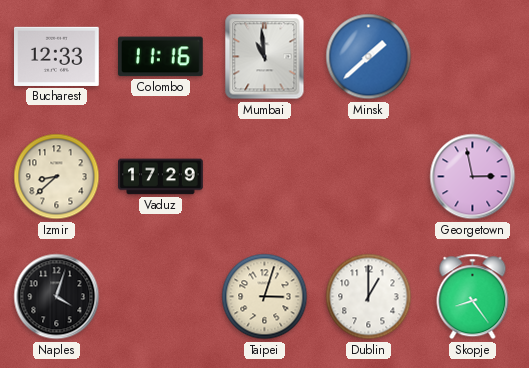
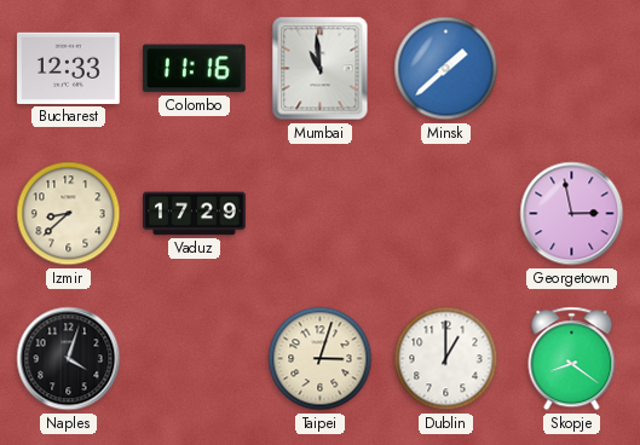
Skopje: 8:24 -> 8:21
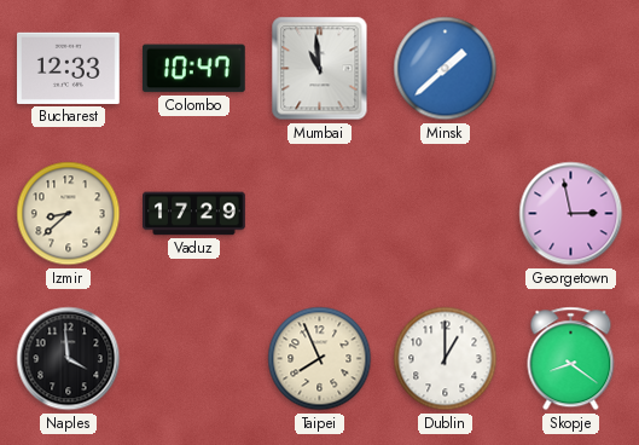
Colombo: 11:16 -> 10:47
Naples: 4:03 -> 3:59
Taipei: 3:03 -> 7:56
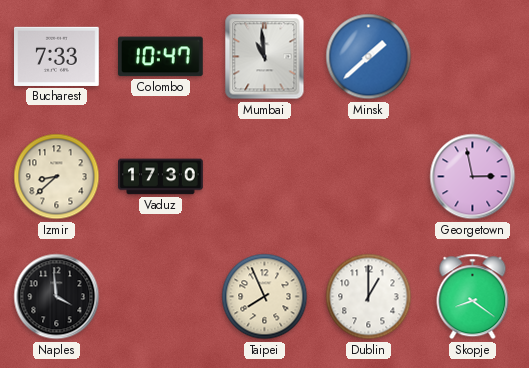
Bucharest: 12:33 -> 7:33
Vaduz: 17:29 -> 17:30
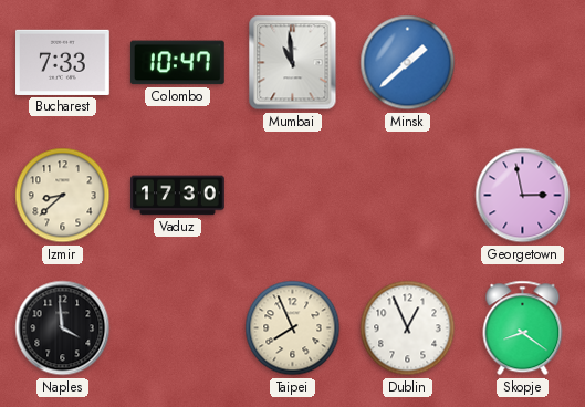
Dublin: 1:00 -> 12:56
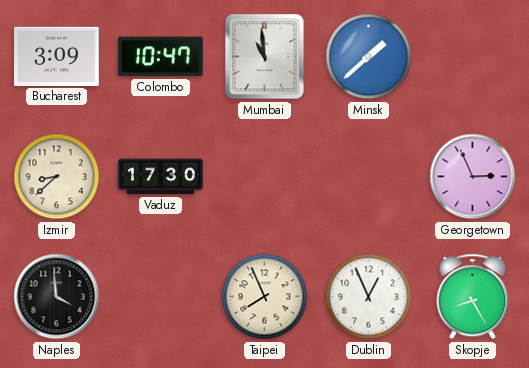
Bucharest: 7:33 -> 3:09
Georgetown: 2:58 -> 2:56
Skopje: 8:21 -> 8:25
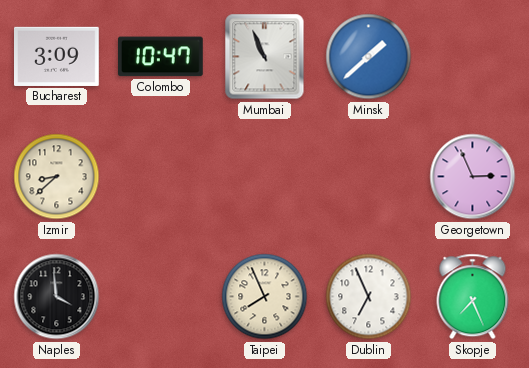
Mumbai: 10:59 -> 10:56
Vaduz: 17:30 -> none
Dublin: 12:56 -> 6:56
Skopje: 8:25 -> 7:26
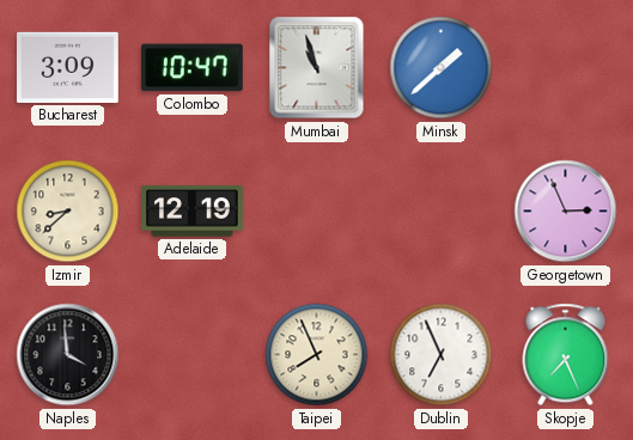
Mumbai: 10:56 -> 10:57
Adelaide: none -> 12:19
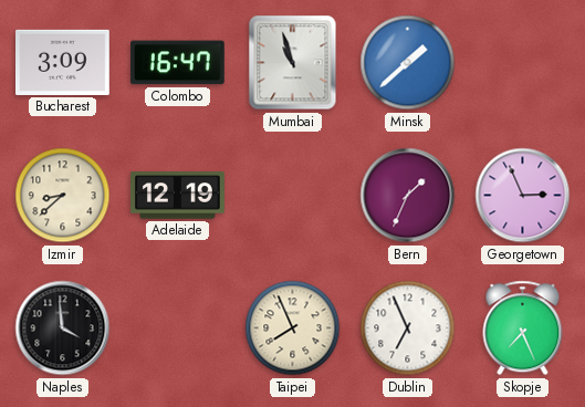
Colombo: 10:47 -> 16:47
Bern: none -> 1:34
